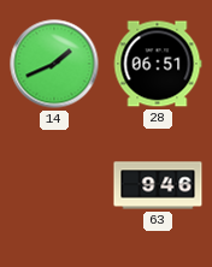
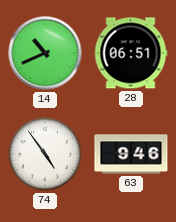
14: 1:41 -> 10:41
74: none -> 4:54
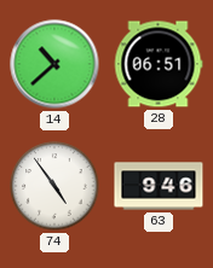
14: 10:41 -> 10:38
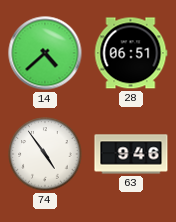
14: 10:38 -> 4:38
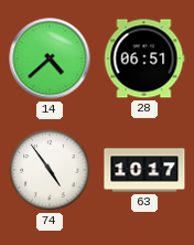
63: 9:46 -> 10:17
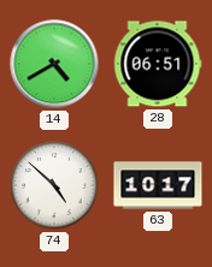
14: 4:38 -> 4:40
74: 4:54 -> 4:52
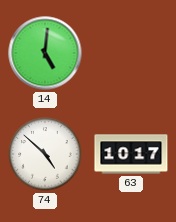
14: 4:40 -> 5:01
28: 06:51 -> none
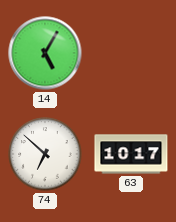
14: 5:01 -> 5:05
74: 4:52 -> 6:52
